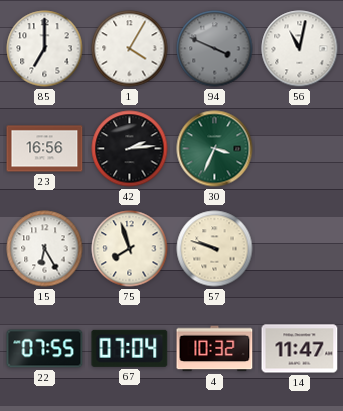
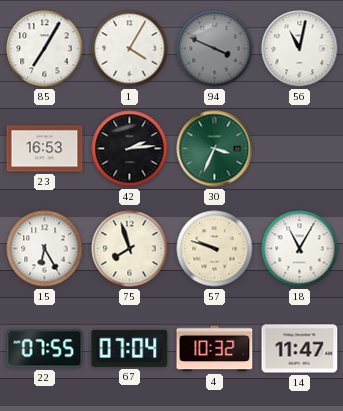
85: 7:00 -> 7:05
23: 16:56 -> 16:53
18: none -> 11:05
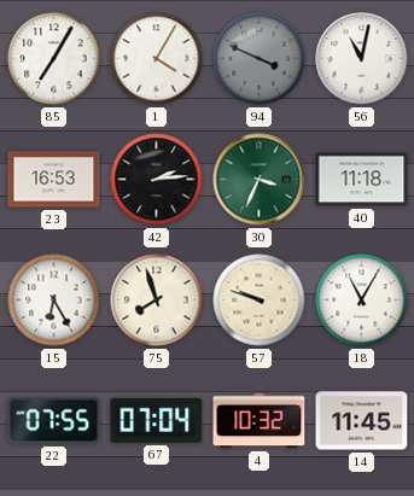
40: none -> 11:18
14: 11:47 -> 11:45
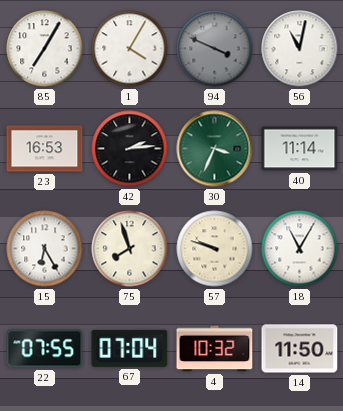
40: 11:18 -> 11:14
14: 11:45 -> 11:50
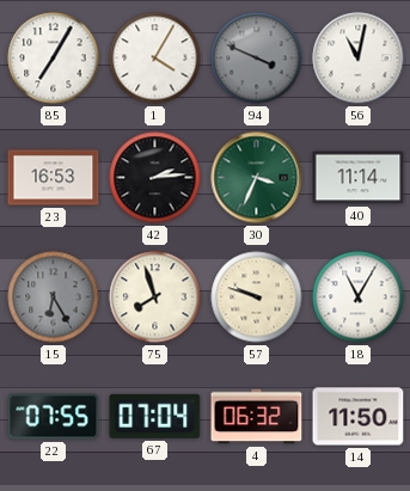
15 dial: white -> grey
4: 10:32 -> 06:32
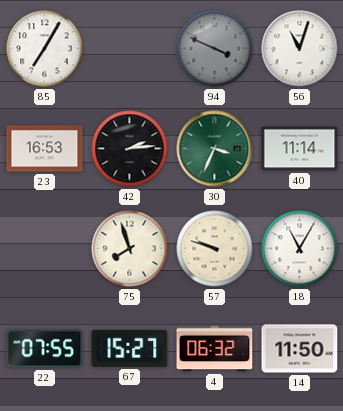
1: 4:05 -> none
56: 11:02 -> 11:03
15: 6:25 -> none
67: 07:04 -> 15:27
